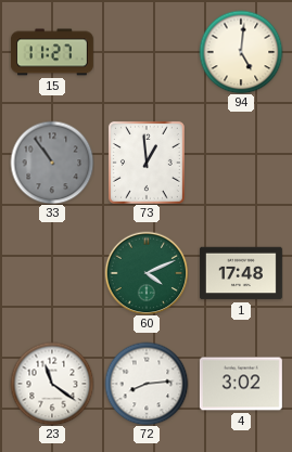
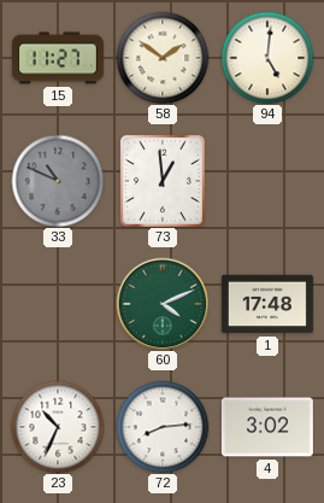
58: none -> 1:51
33: 10:54 -> 10:49
23: 11:21 -> 10:34
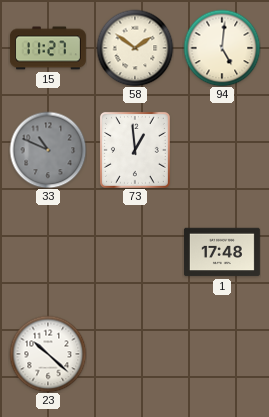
60: 4:11 -> none
23: 10:34 -> 10:22
72: 8:14 -> none
4: 3:02 -> none
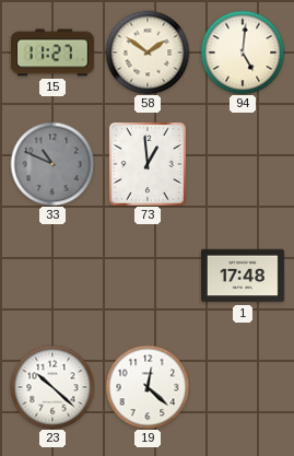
19: none -> 12:22
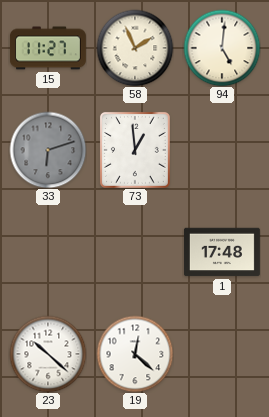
58: 1:51 -> 1:56
33: 10:49 -> 6:12
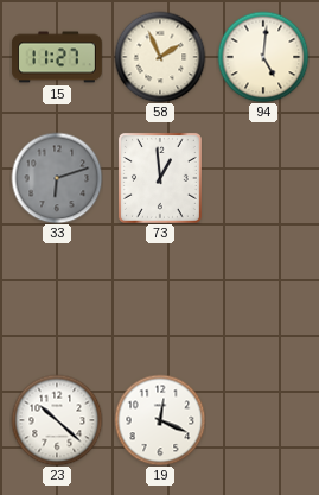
1: 17:48 -> none
19: 12:22 -> 12:19
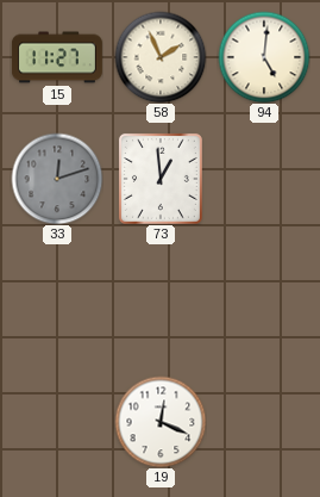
33: 6:12 -> 12:12
23: 10:22 -> none
